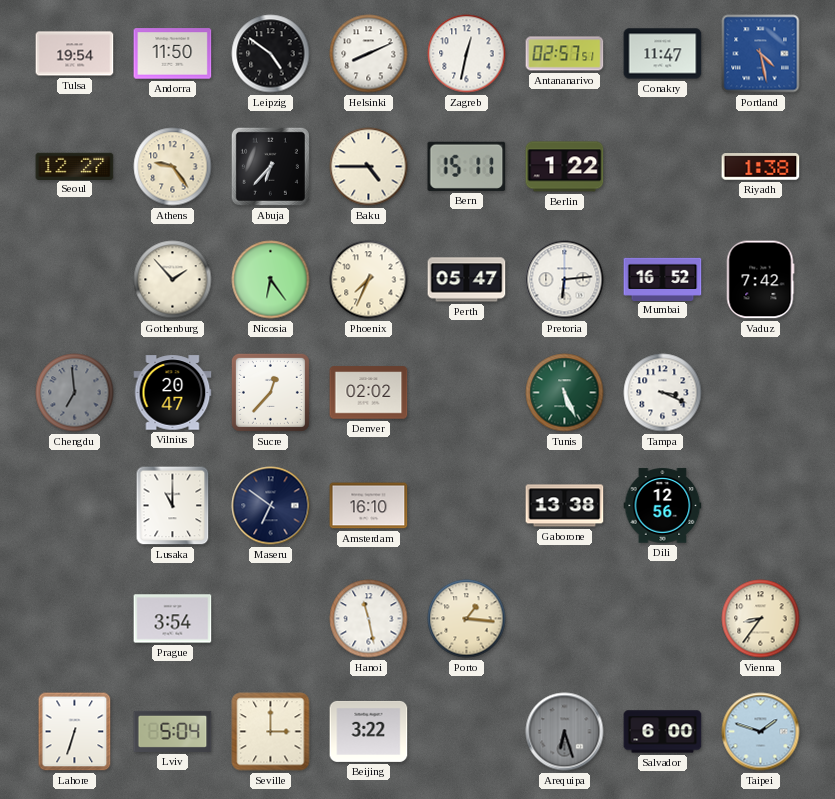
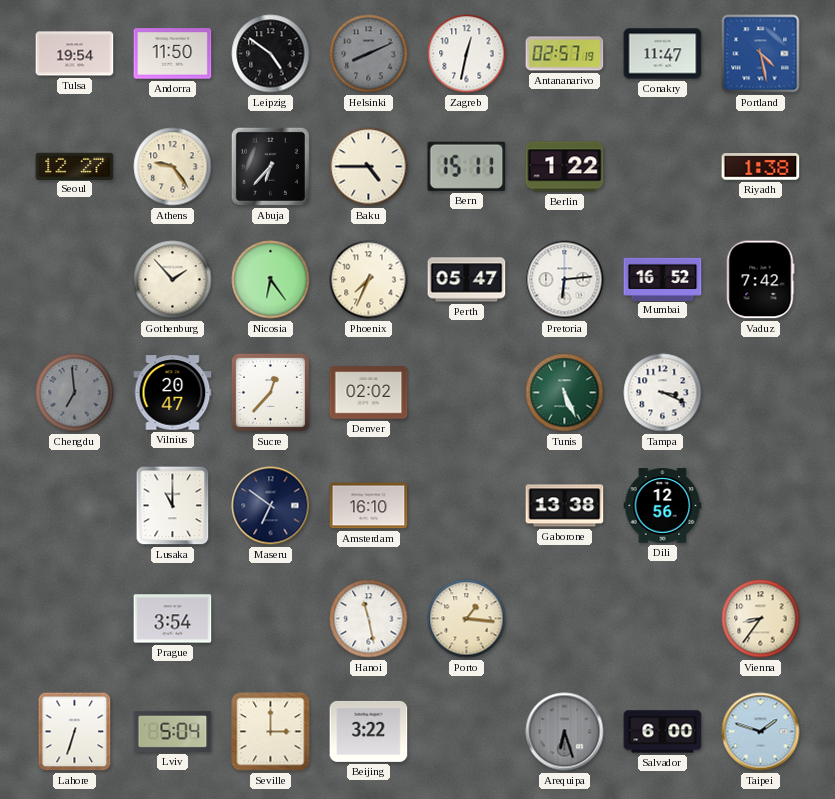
Helsinki dial: white -> grey
Antananarivo: 02:57:51 -> 02:57:19
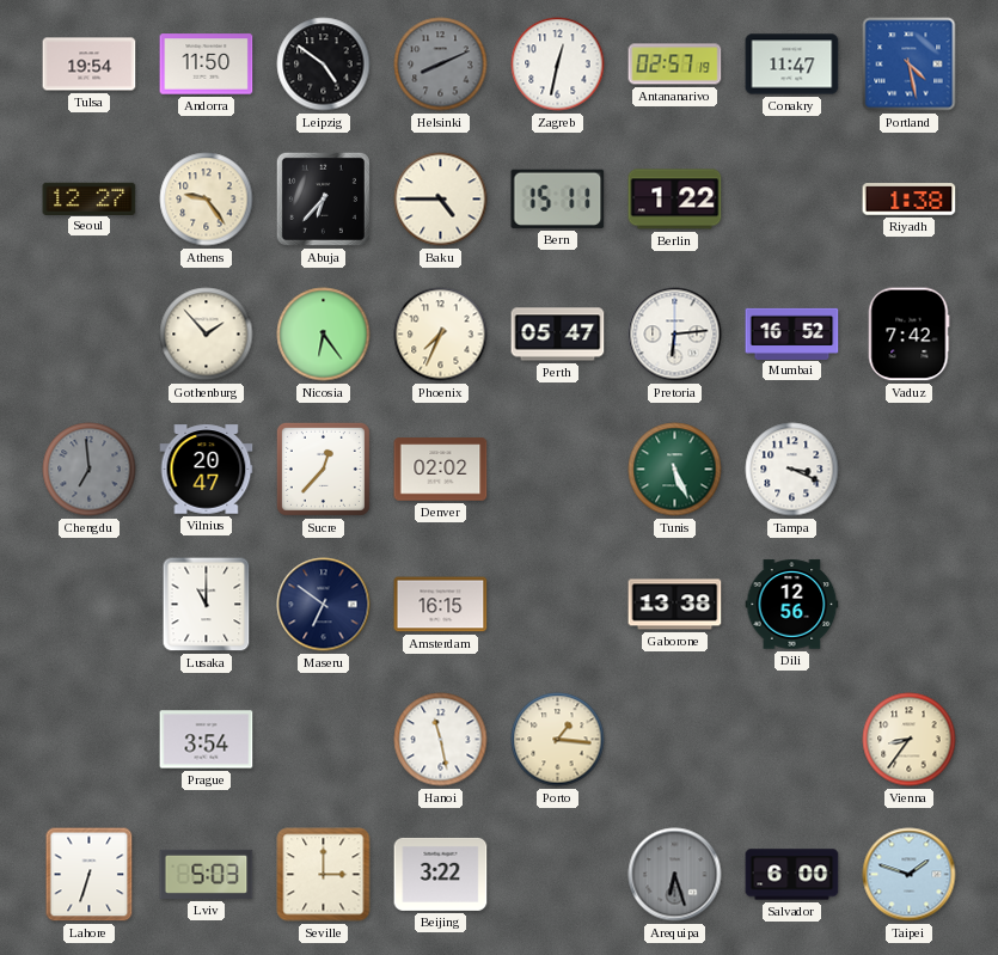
Amsterdam: 16:10 -> 16:15
Lviv: 5:04 -> 5:03
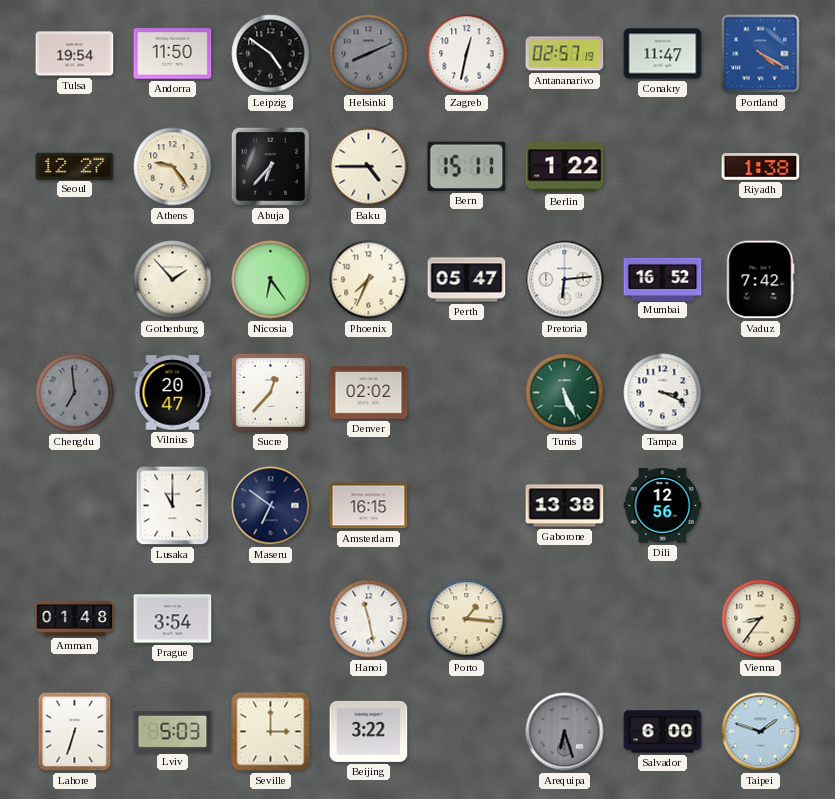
Portland: 4:28 -> 4:20
Amman: none -> 01:48
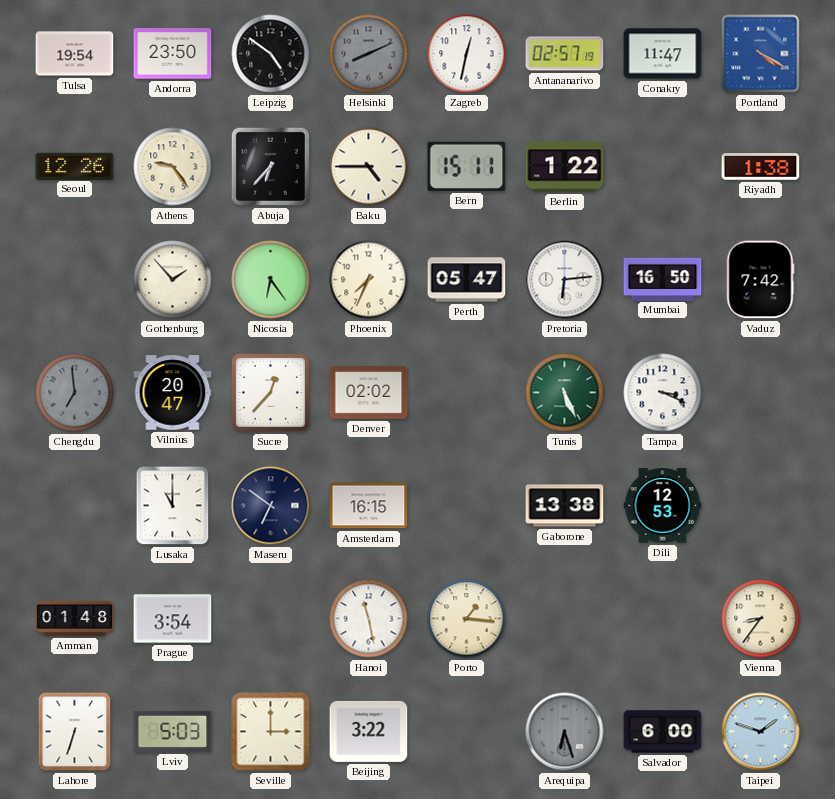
Andorra: 11:50 -> 23:50
Seoul: 12:27 -> 12:26
Mumbai: 16:52 -> 16:50
Dili: 12:56 -> 12:53
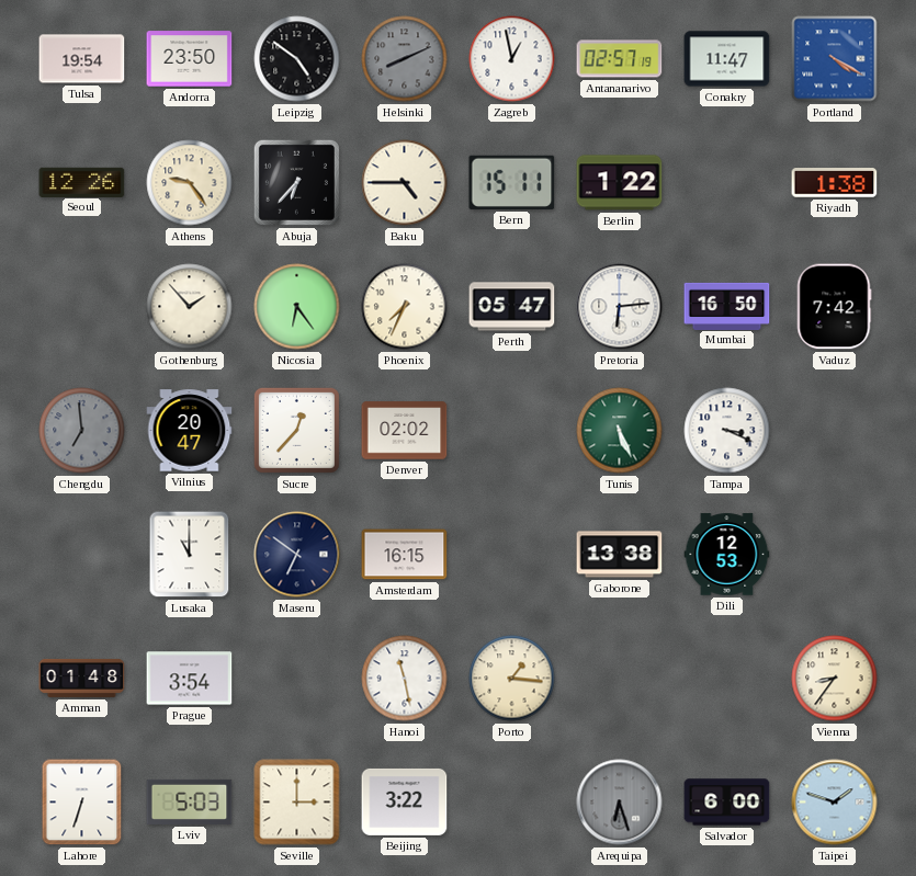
Zagreb: 12:32 -> 12:58
